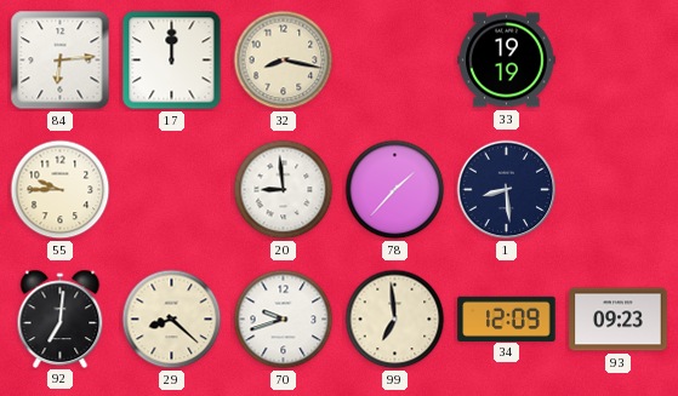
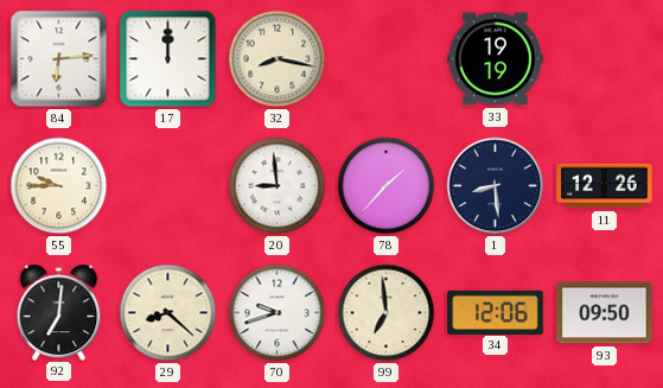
11: none -> 12:26
34: 12:09 -> 12:06
93: 09:23 -> 09:50
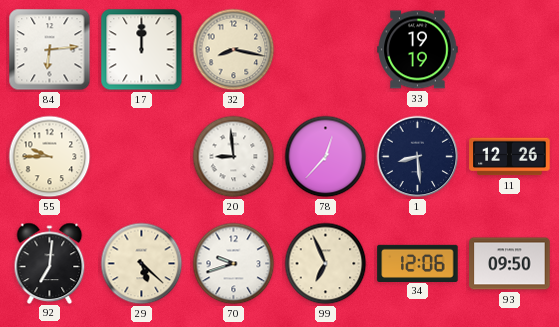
78: 1:37 -> 12:37
29: 8:22 -> 5:22
99: 6:59 -> 6:56
